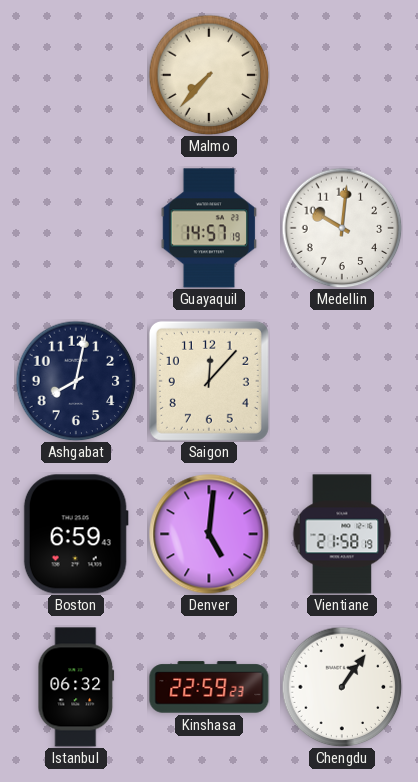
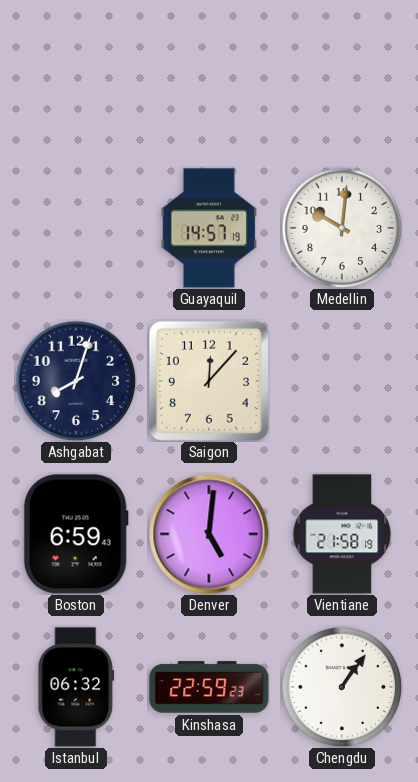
Malmo: 7:37 -> none
Ashgabat: 8:02 -> 8:03
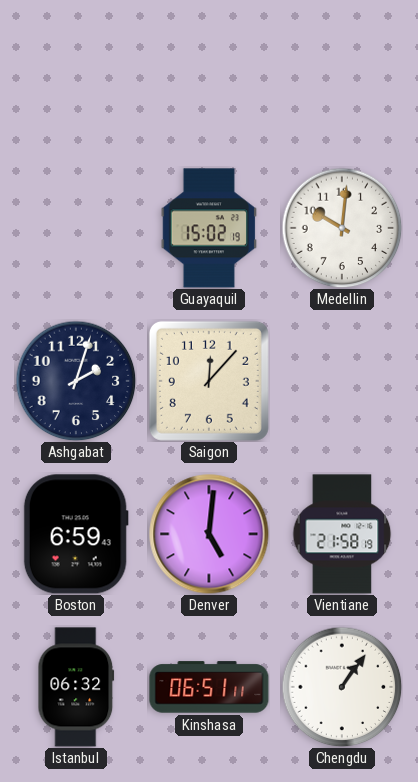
Guayaquil: 14:57 -> 15:02
Ashgabat: 8:03 -> 2:03
Kinshasa: 22:59 -> 06:51
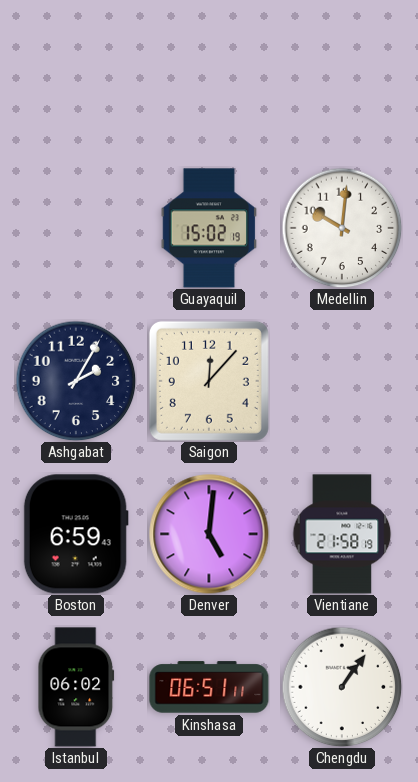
Ashgabat: 2:03 -> 2:05
Istanbul: 06:32 -> 06:02
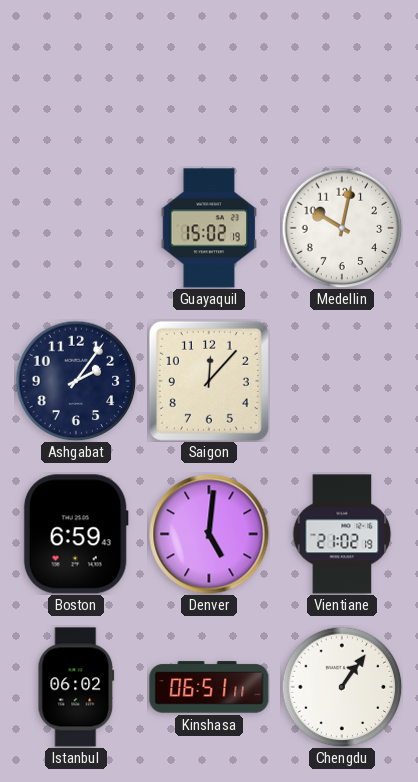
Medellin: 10:01 -> 10:02
Ashgabat: 2:05 -> 2:06
Vientiane: 21:58 -> 21:02
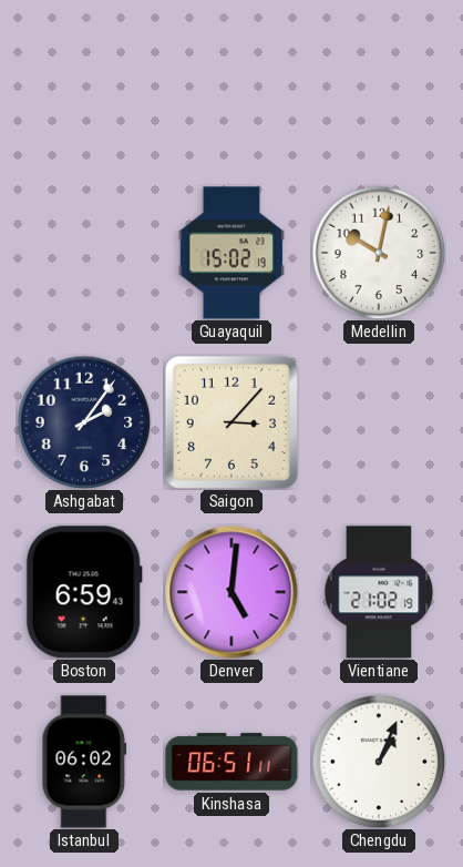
Saigon: 12:07 -> 3:07
Chengdu: 1:06 -> 1:04
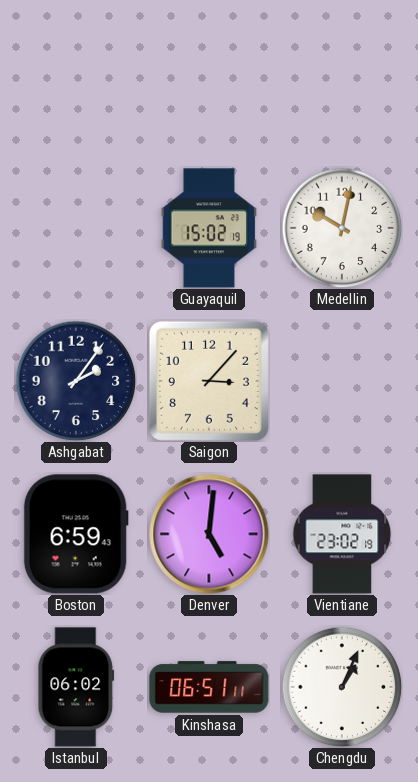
Vientiane: 21:02 -> 23:02
